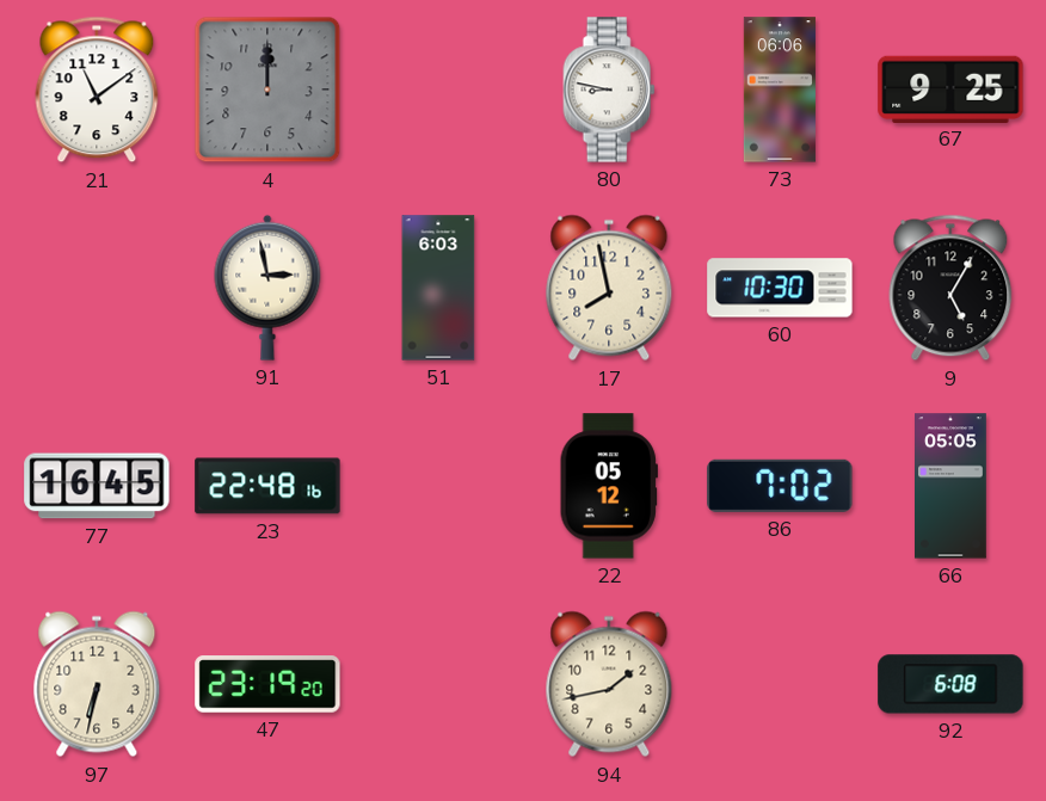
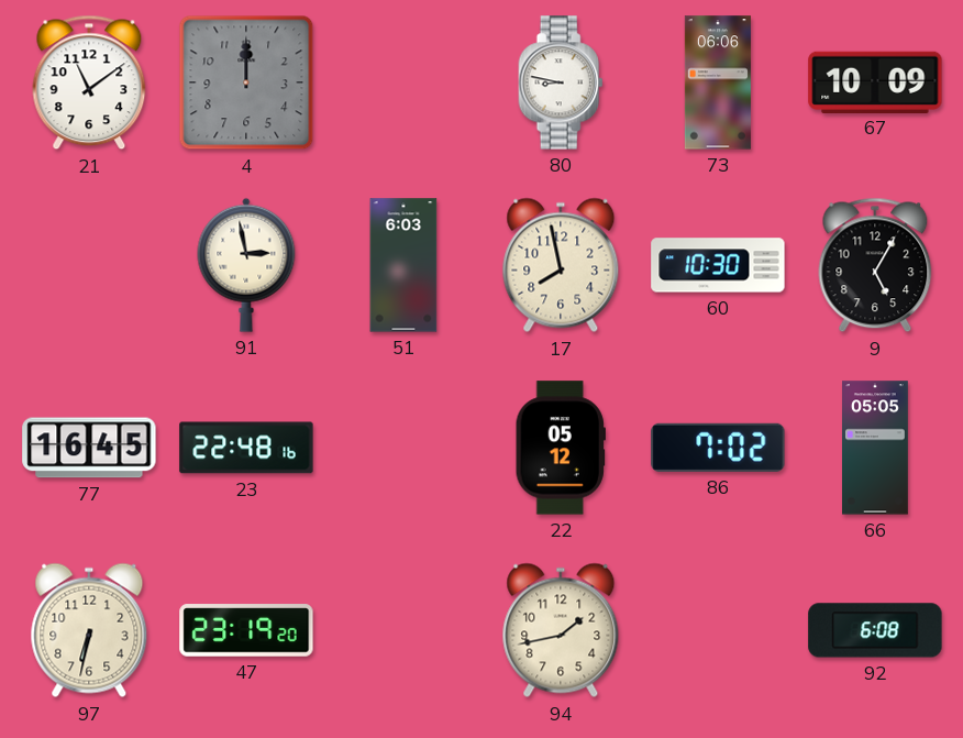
67: 9:25 -> 10:09
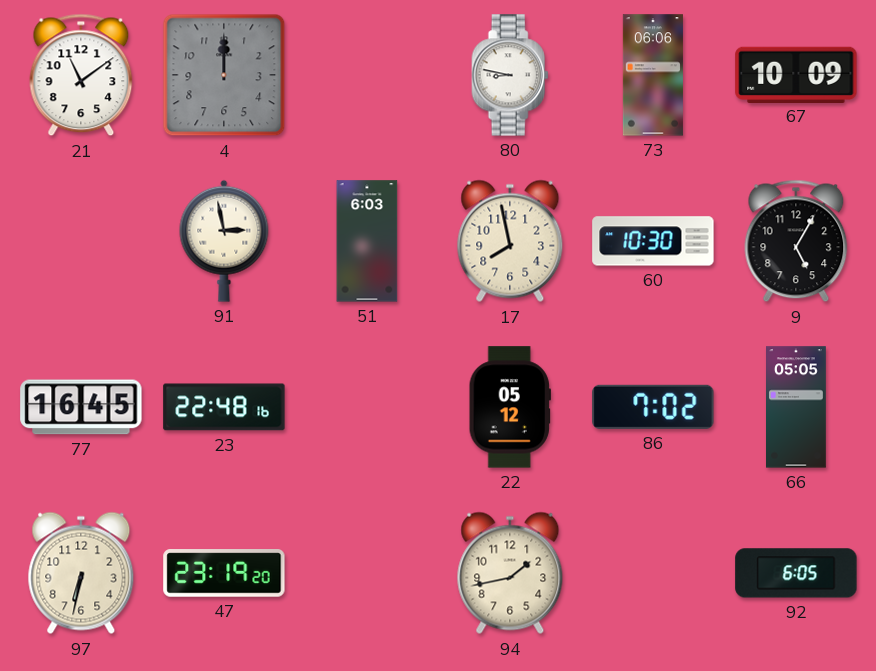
92: 6:08 -> 6:05
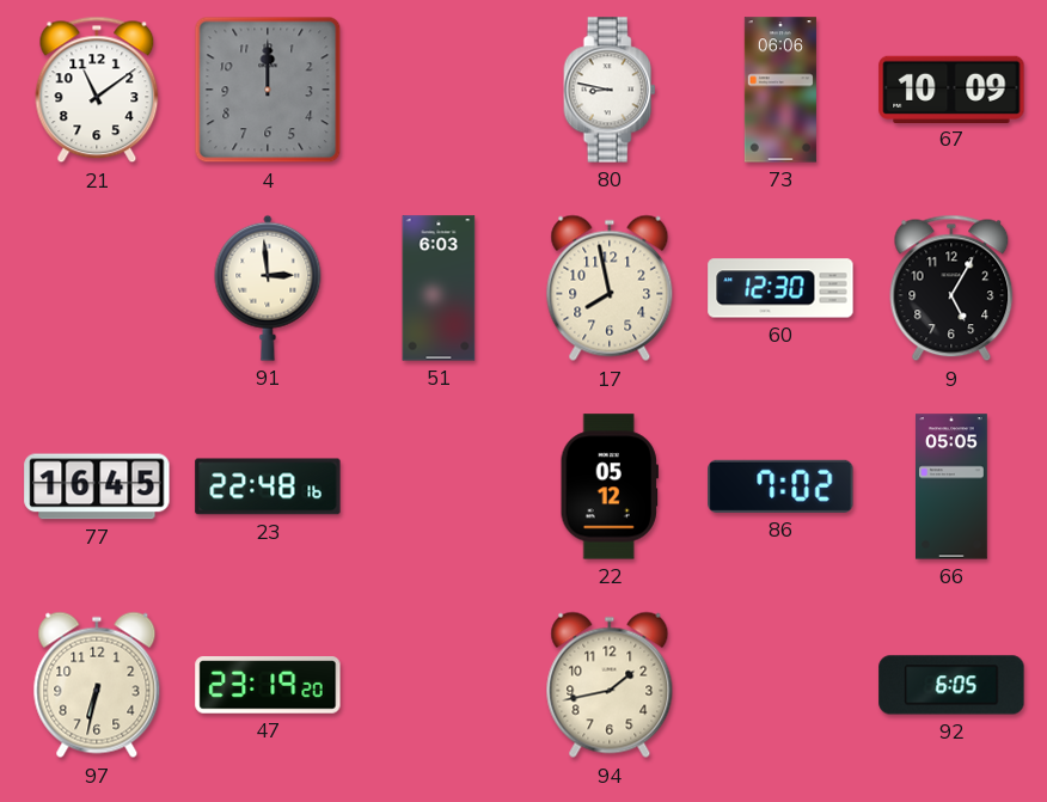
91: 2:58 -> 2:59
60: 10:30 -> 12:30
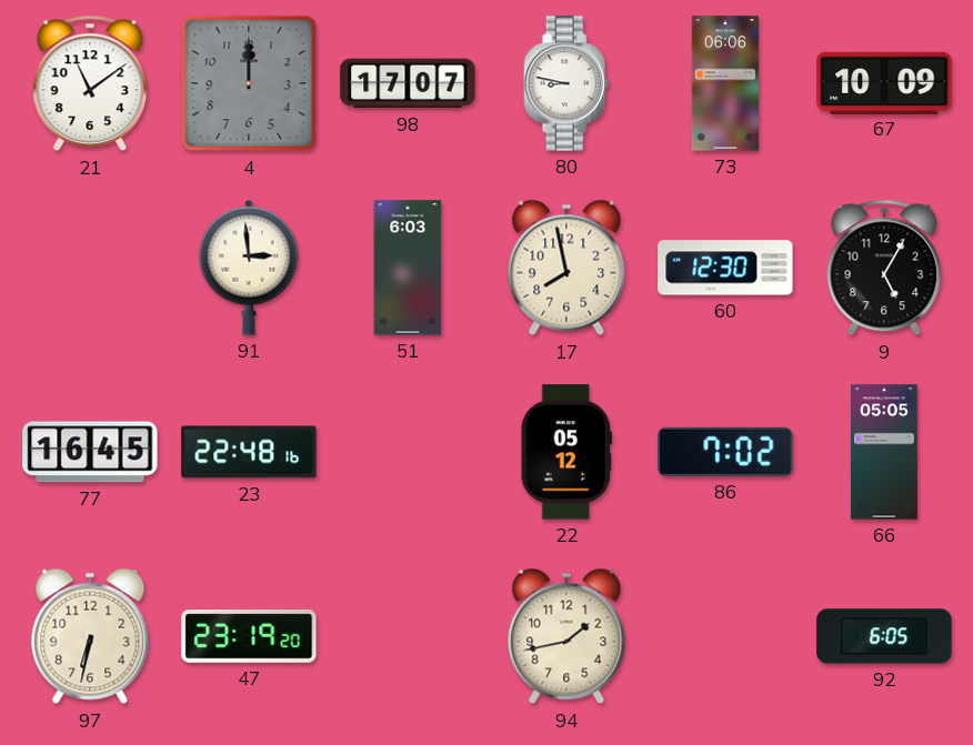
98: none -> 17:07
